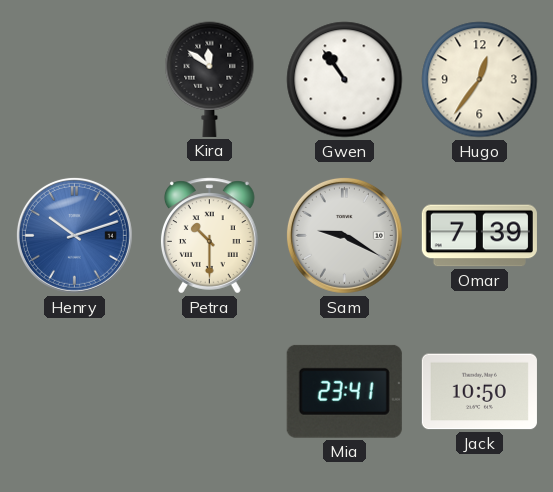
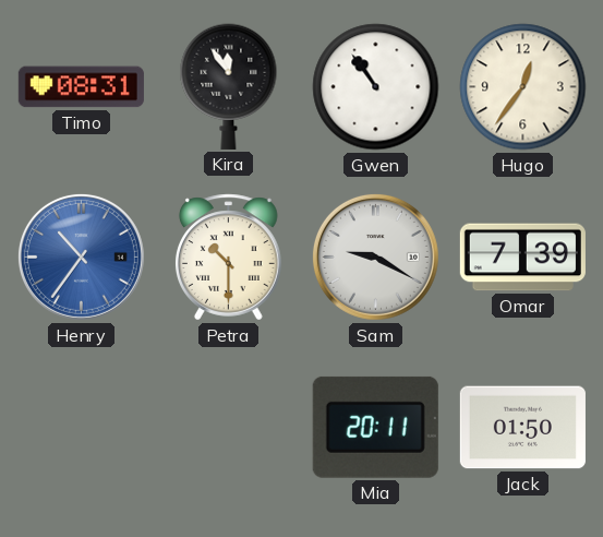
Timo: none -> 08:31
Kira: 11:51 -> 11:54
Henry: 10:12 -> 10:36
Mia: 23:41 -> 20:11
Jack: 10:50 -> 01:50
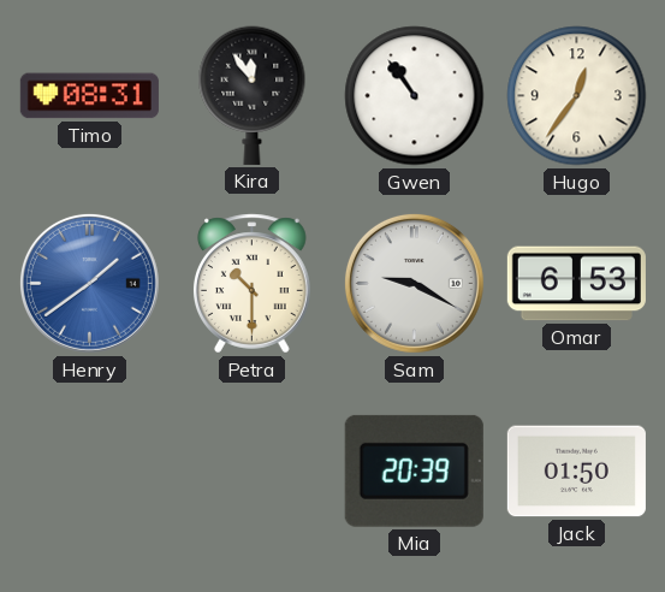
Henry: 10:36 -> 1:39
Omar: 7:39 -> 6:53
Mia: 20:11 -> 20:39
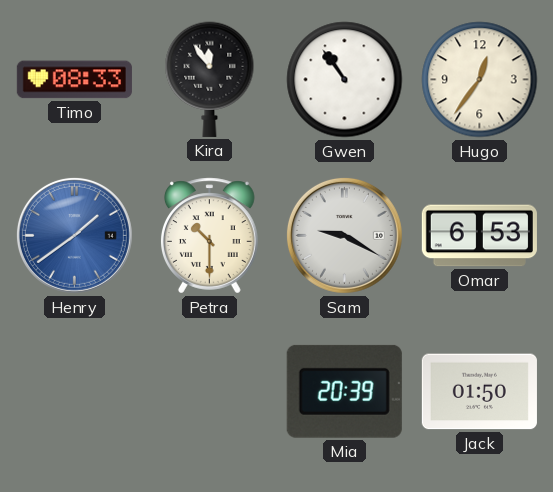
Timo: 08:31 -> 08:33
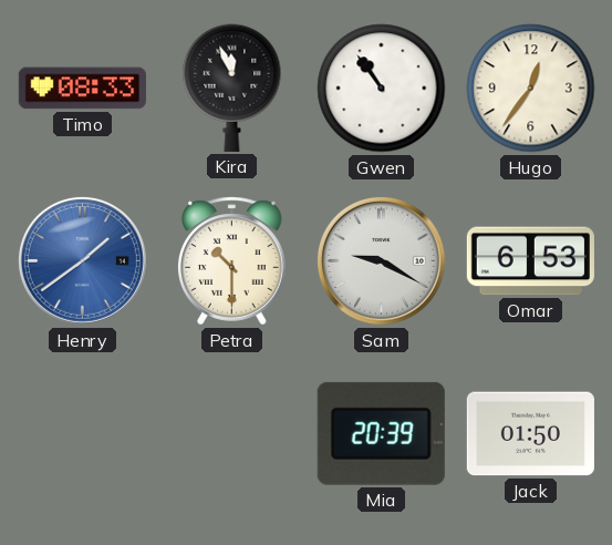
Kira: 11:54 -> 11:56
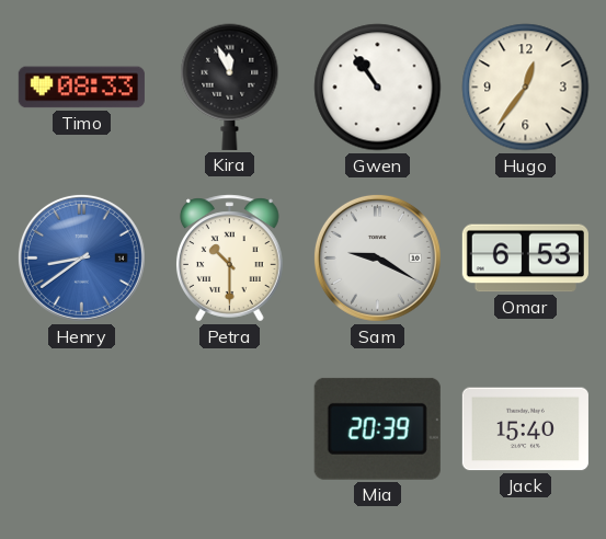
Henry: 1:39 -> 8:39
Jack: 01:50 -> 15:40
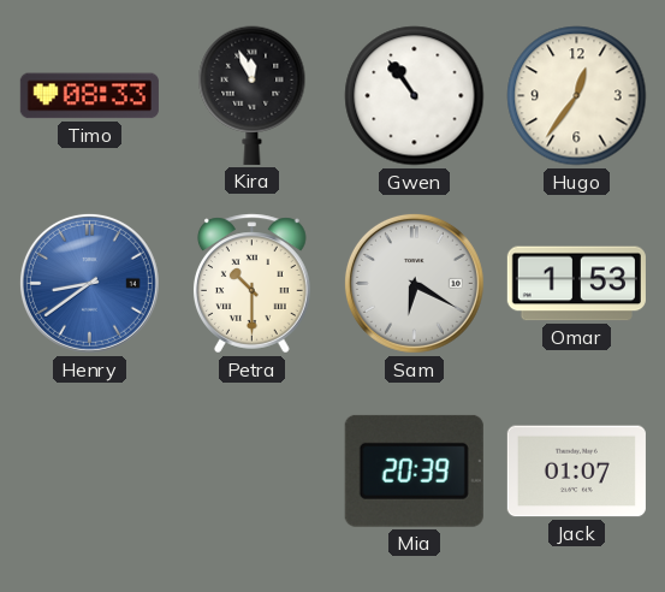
Sam: 9:20 -> 6:20
Omar: 6:53 -> 1:53
Jack: 15:40 -> 01:07
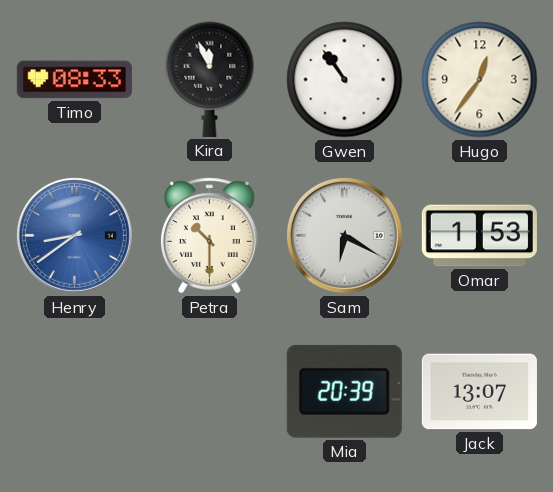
Jack: 01:07 -> 13:07
